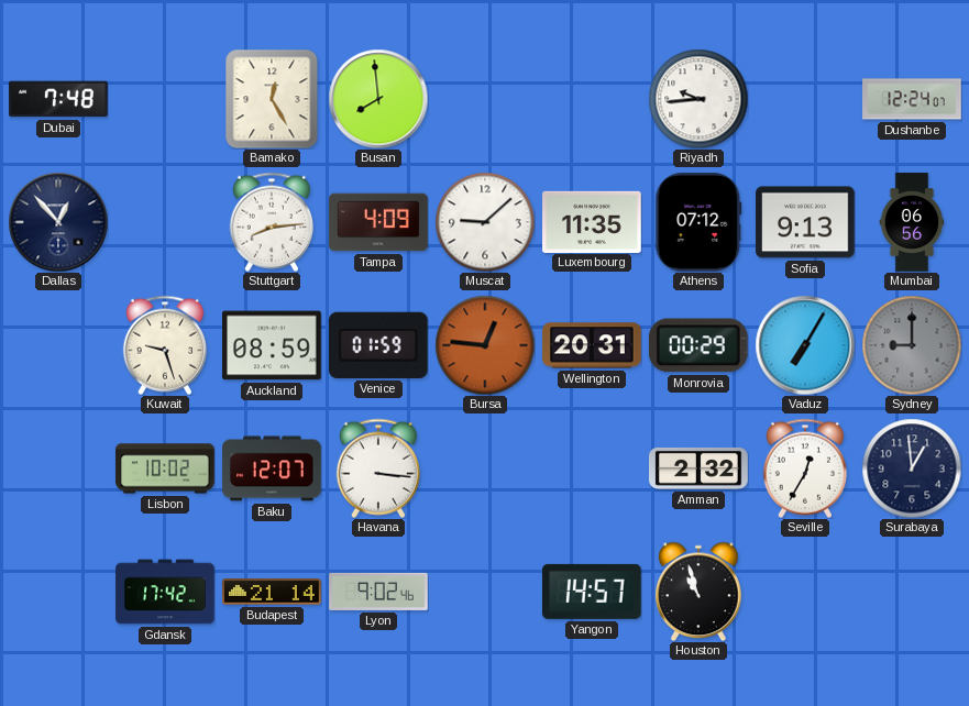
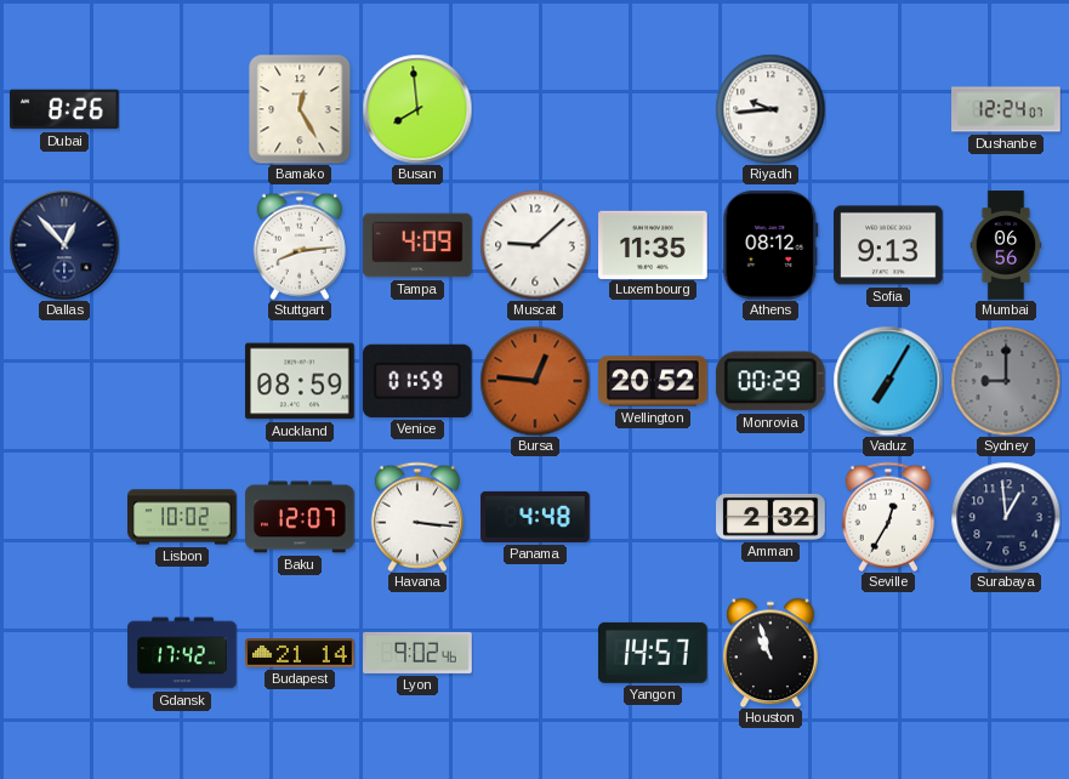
Dubai: 7:48 -> 8:26
Athens: 07:12 -> 08:12
Kuwait: 9:27 -> none
Wellington: 20:31 -> 20:52
Panama: none -> 4:48
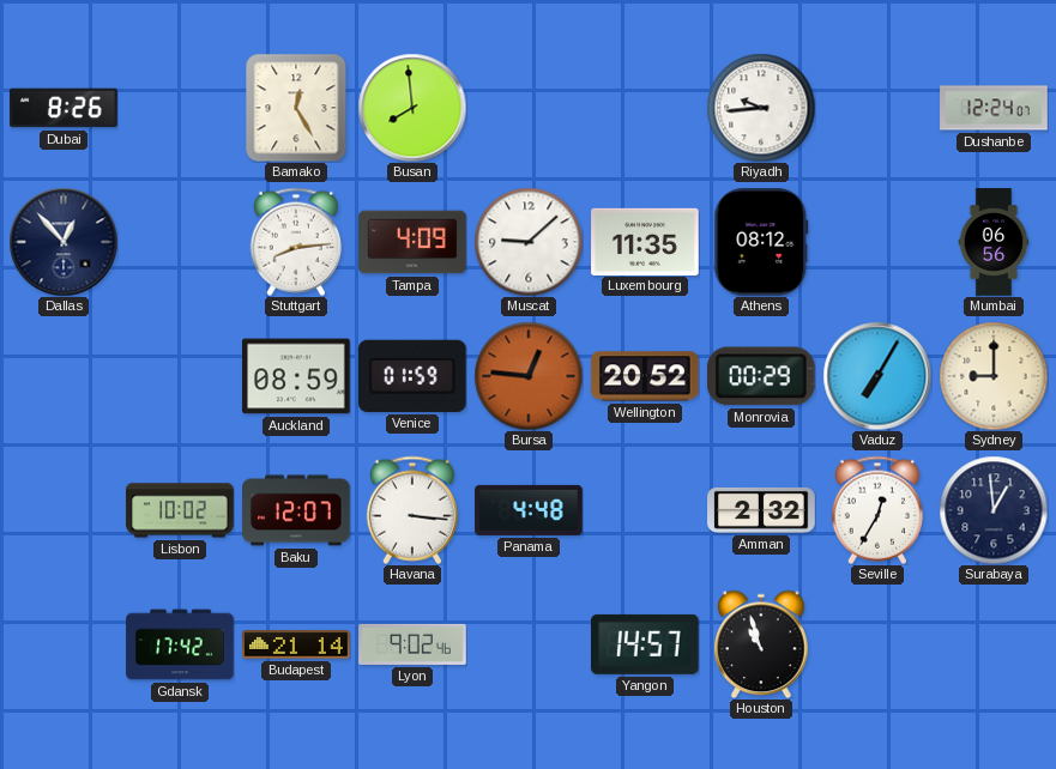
Sofia: 9:13 -> none
Sydney dial: grey -> cream
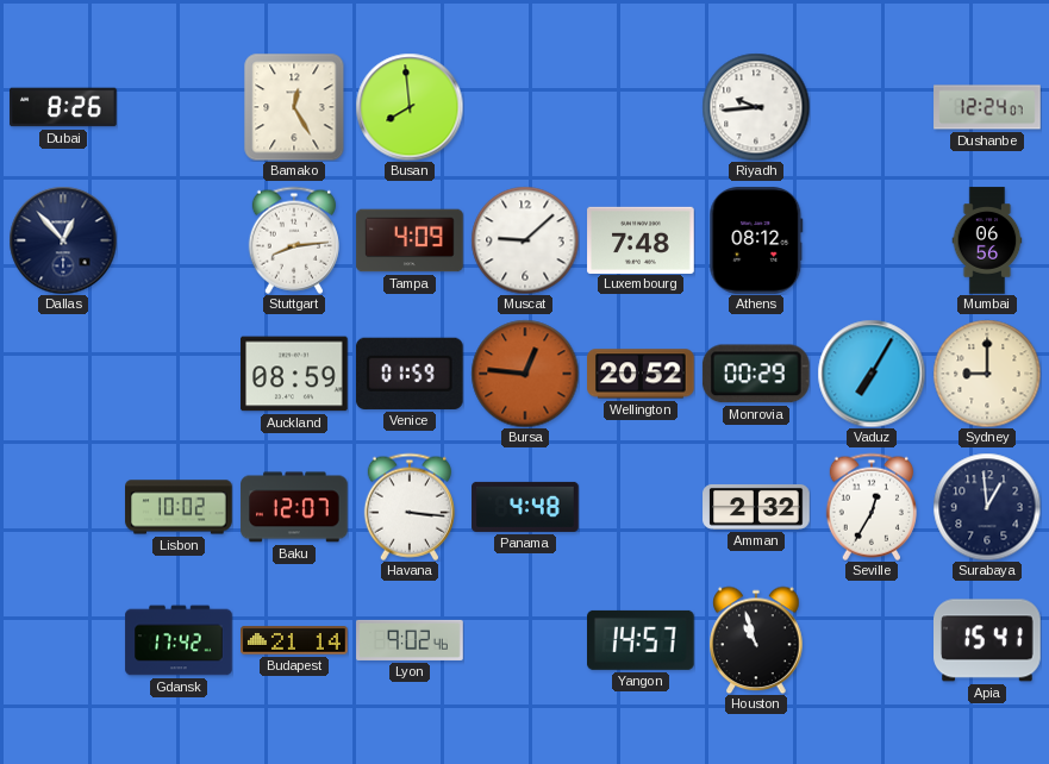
Luxembourg: 11:35 -> 7:48
Apia: none -> 15:41
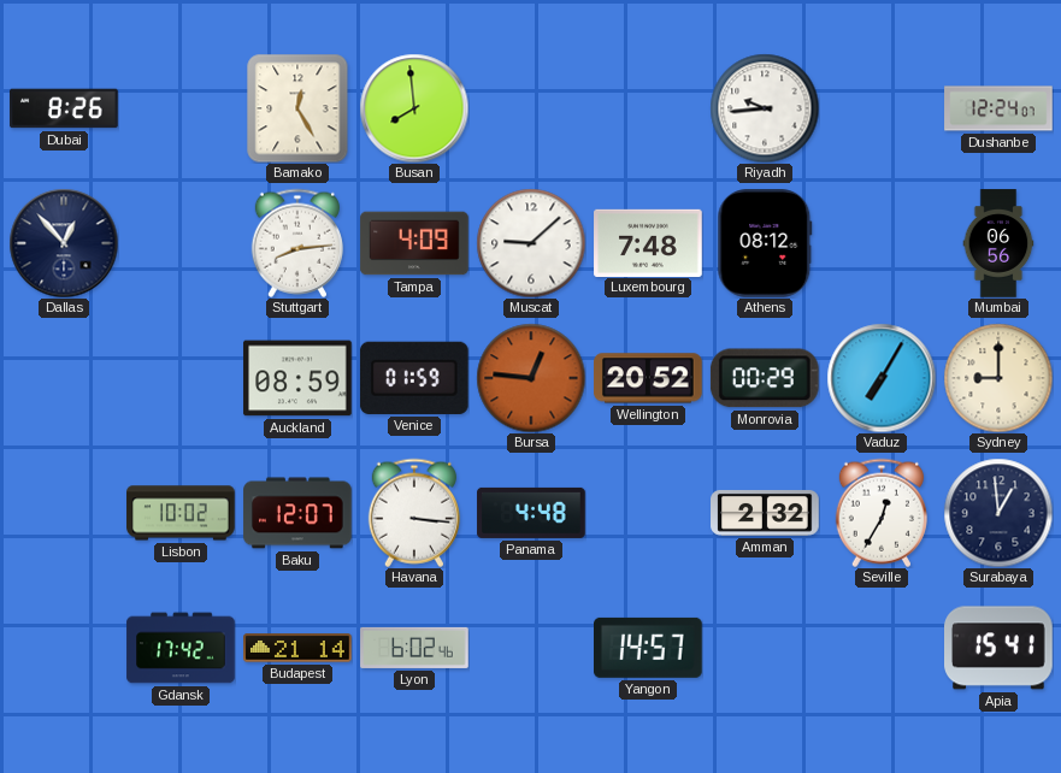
Lyon: 9:02 -> 6:02
Houston: 10:57 -> none
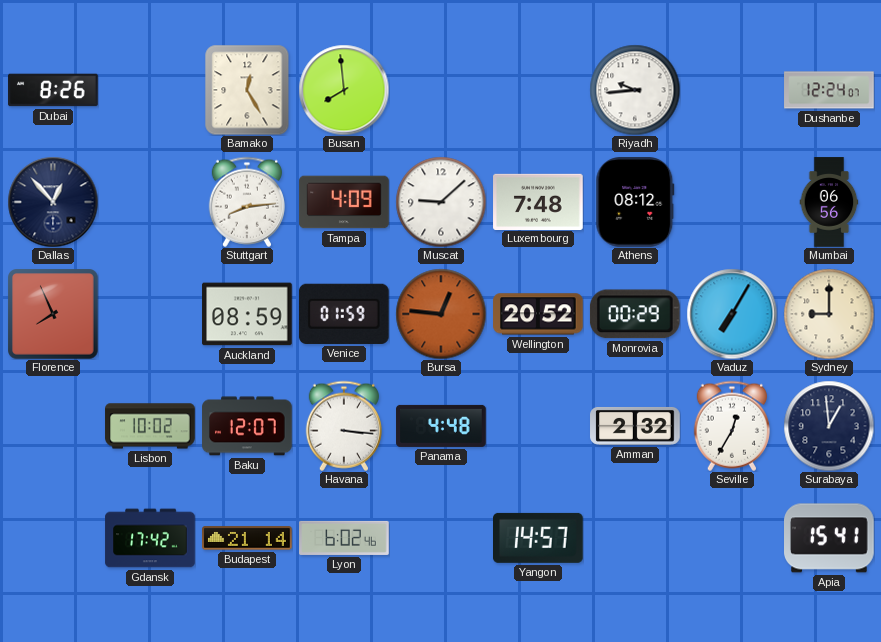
Florence: none -> 7:56
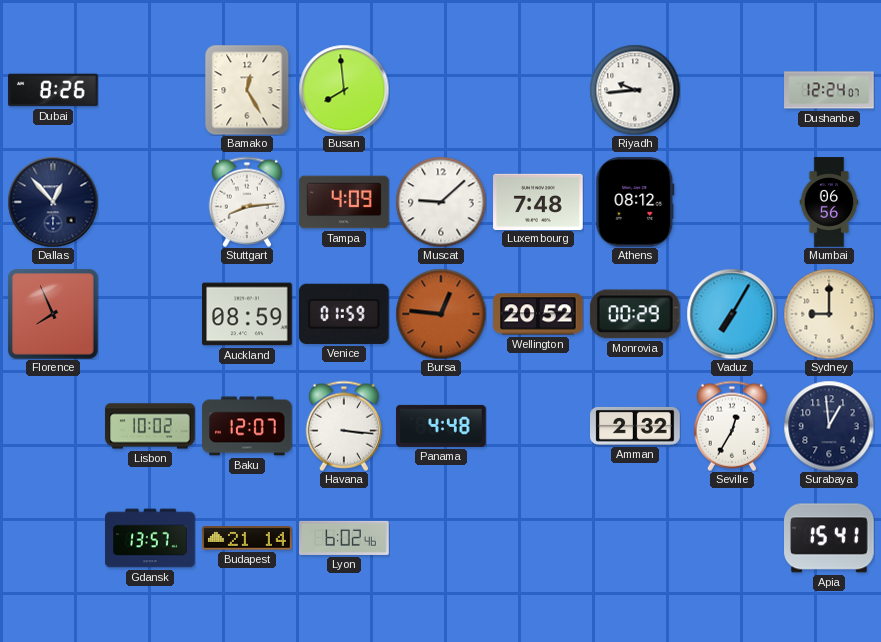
Gdansk: 17:42 -> 13:57
Yangon: 14:57 -> none
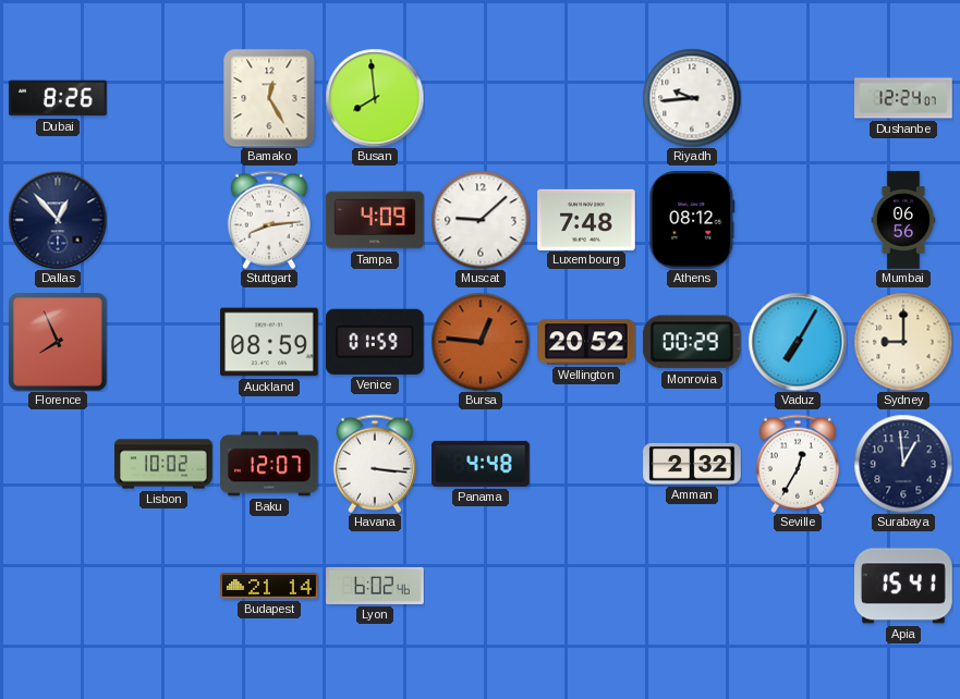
Gdansk: 13:57 -> none
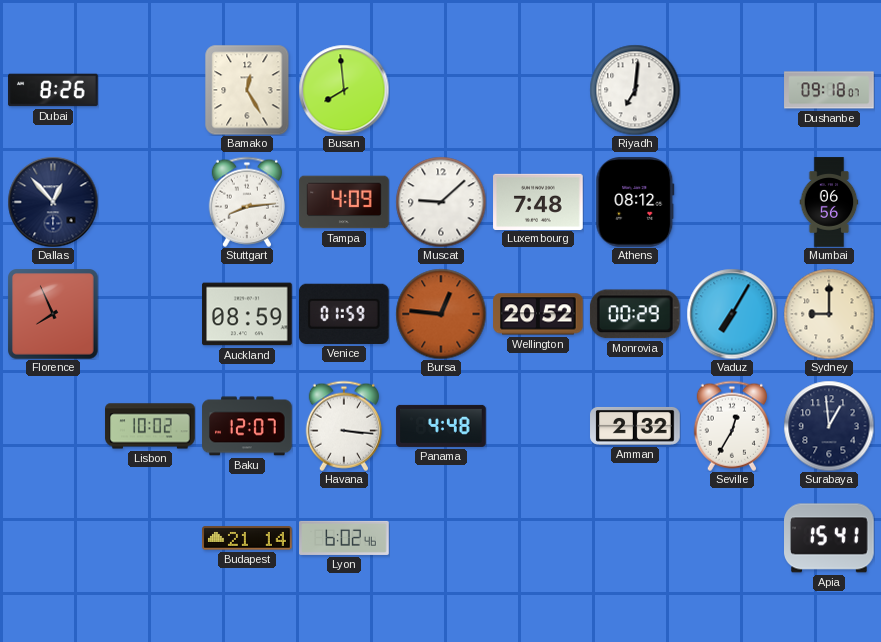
Riyadh: 9:44 -> 7:01
Dushanbe: 12:24 -> 09:18
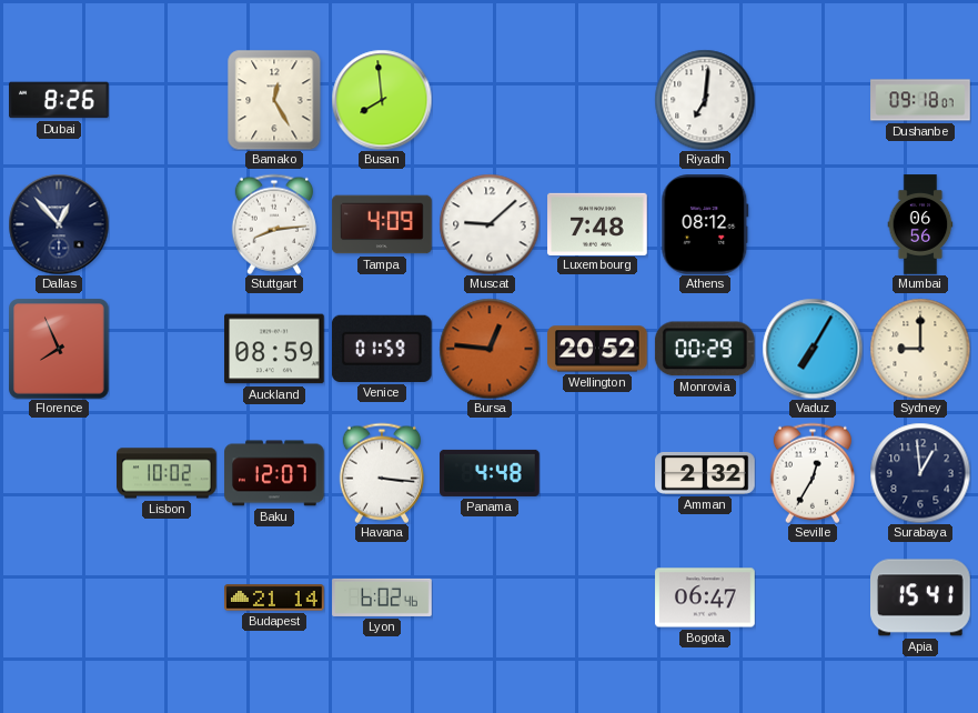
Bogota: none -> 06:47
